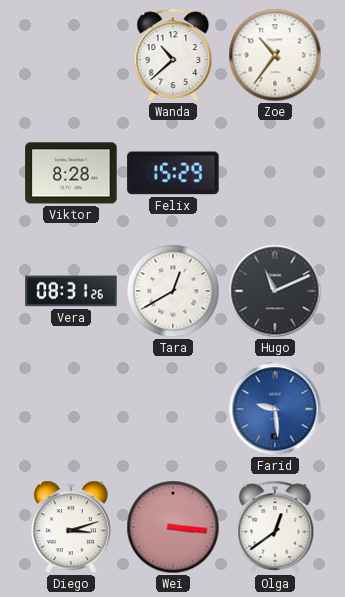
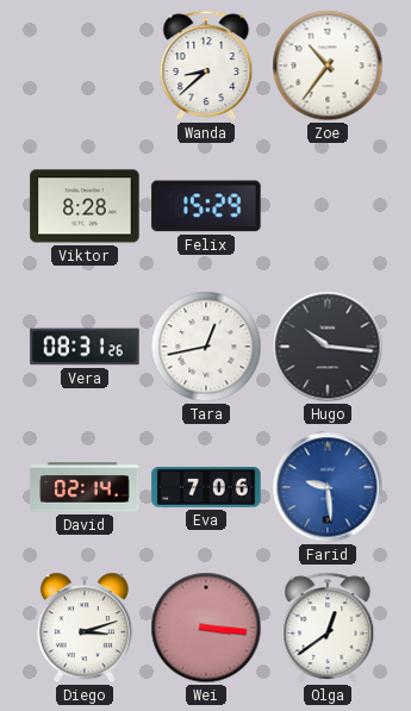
Wanda: 10:38 -> 8:38
Tara: 12:40 -> 12:43
Hugo: 11:11 -> 10:16
David: none -> 02:14
Eva: none -> 7:06
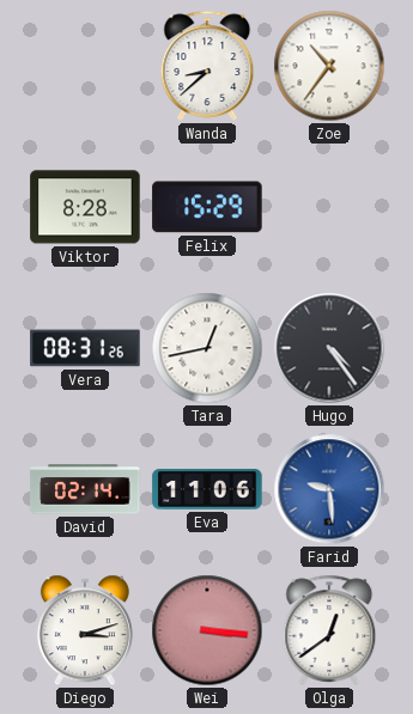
Hugo: 10:16 -> 4:24
Eva: 7:06 -> 11:06
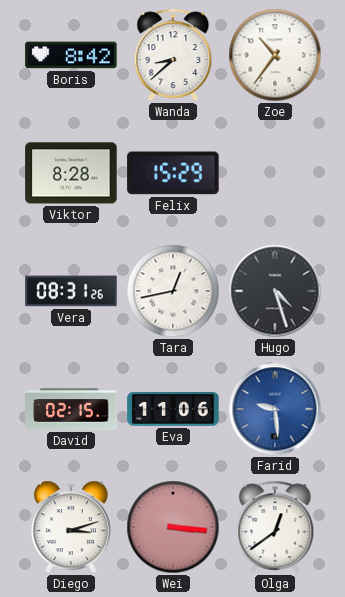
Boris: none -> 8:42
Hugo: 4:24 -> 4:27
David: 02:14 -> 02:15
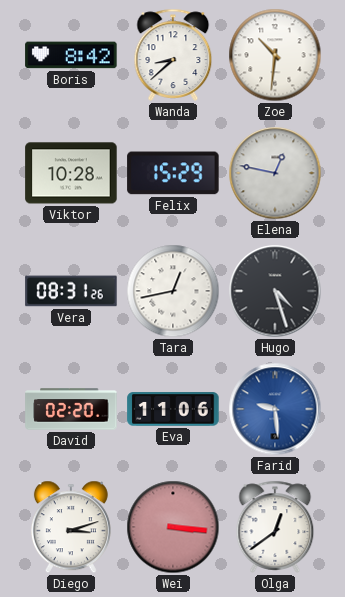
Zoe: 10:36 -> 10:31
Viktor: 8:28 -> 10:28
Elena: none -> 12:47
David: 02:15 -> 02:20
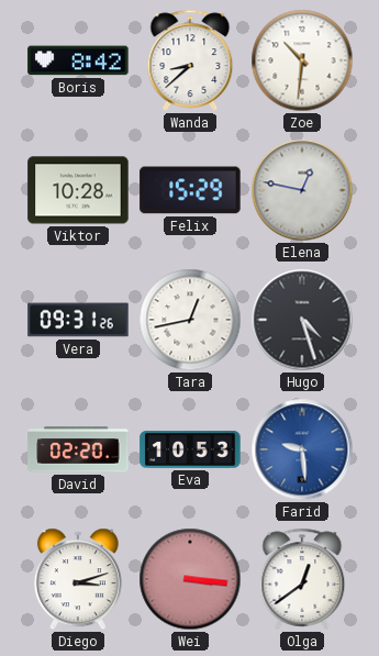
Vera: 08:31 -> 09:31
Eva: 11:06 -> 10:53
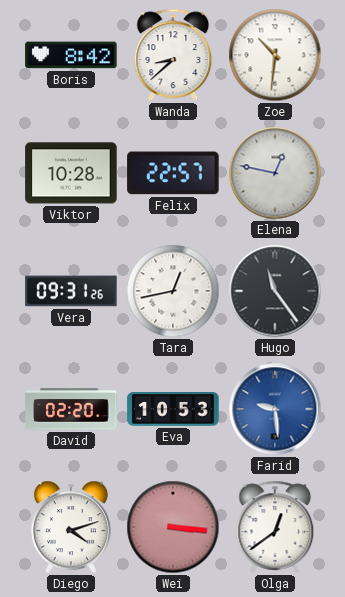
Felix: 15:29 -> 22:57
Hugo: 4:27 -> 11:24
Diego: 3:12 -> 4:12
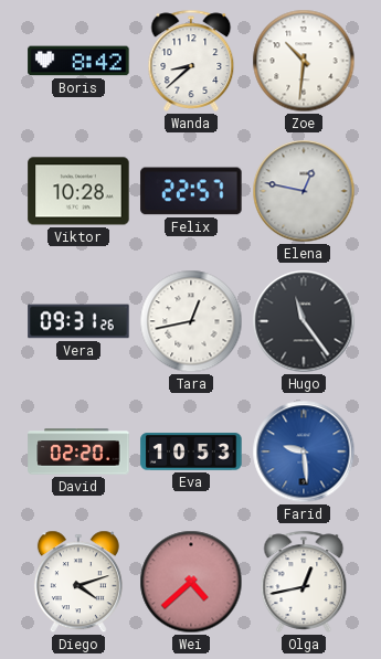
Wei: 3:16 -> 4:38
Olga: 12:39 -> 12:43
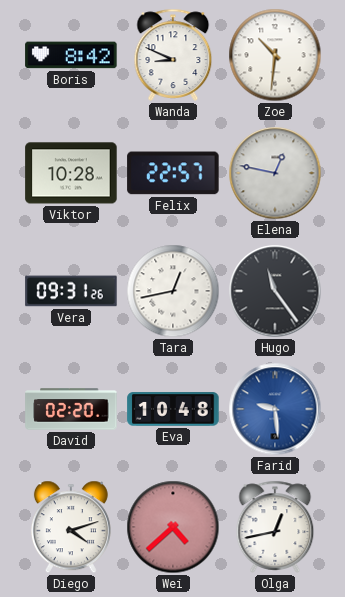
Wanda: 8:38 -> 8:49
Eva: 10:53 -> 10:48
